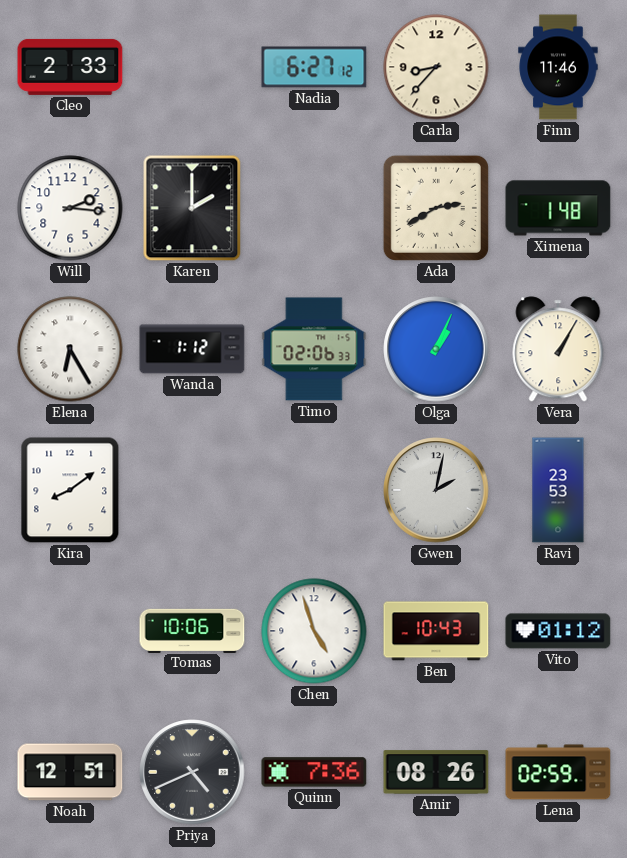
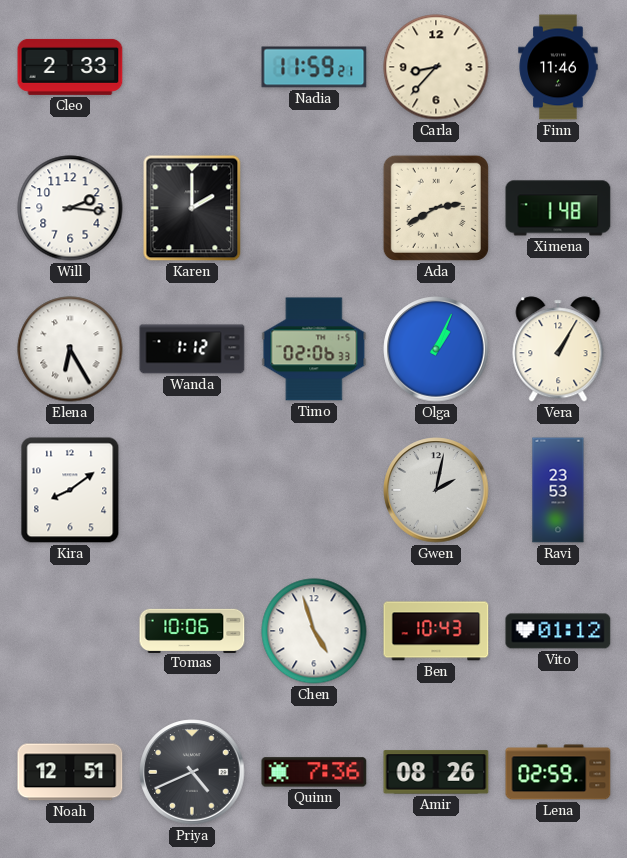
Nadia: 6:27 -> 11:59
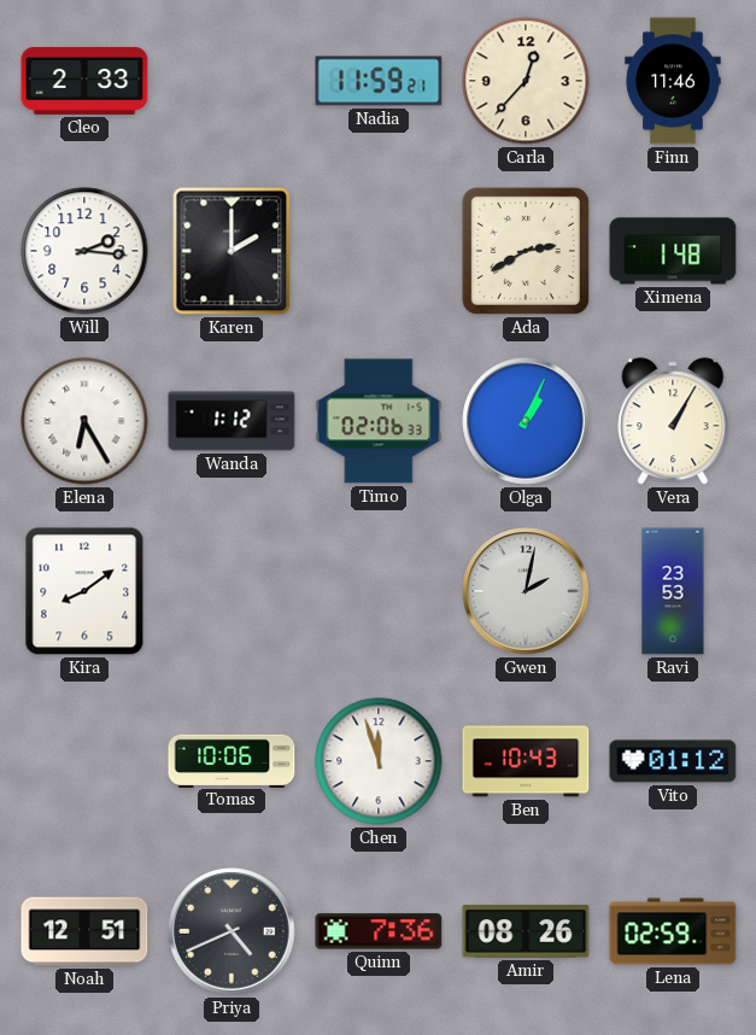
Carla: 8:37 -> 12:37
Chen: 4:57 -> 11:57
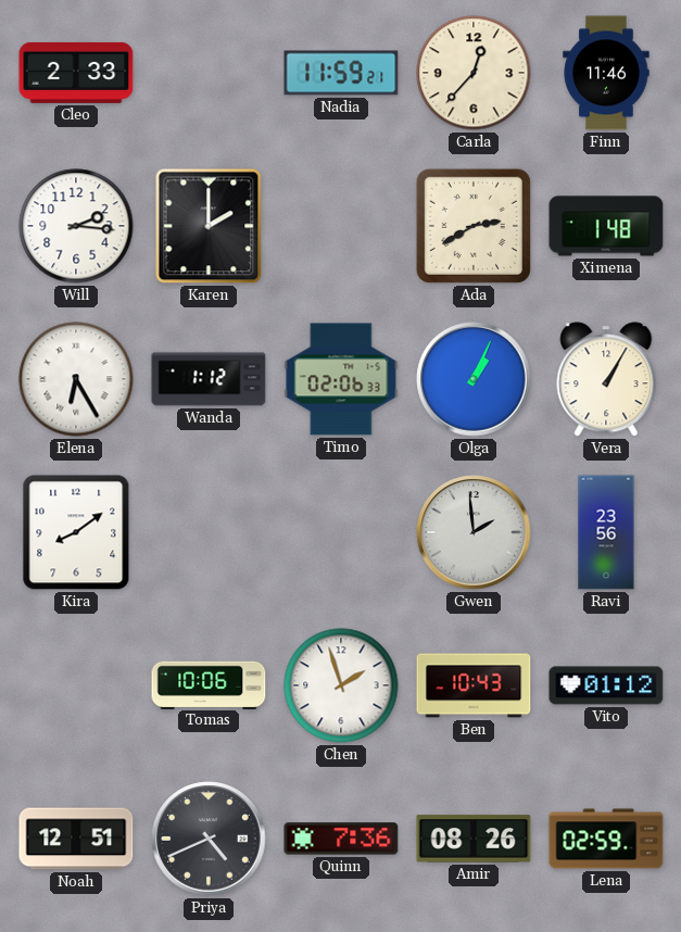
Gwen: 2:02 -> 1:59
Ravi: 23:53 -> 23:56
Chen: 11:57 -> 1:57
